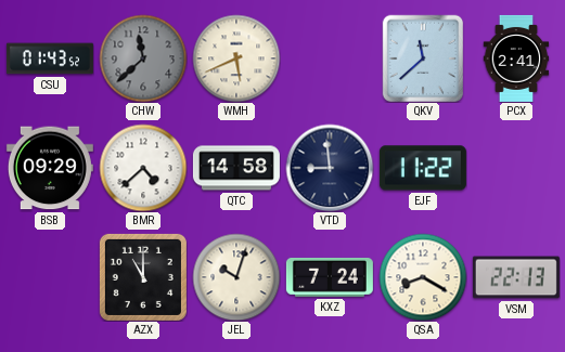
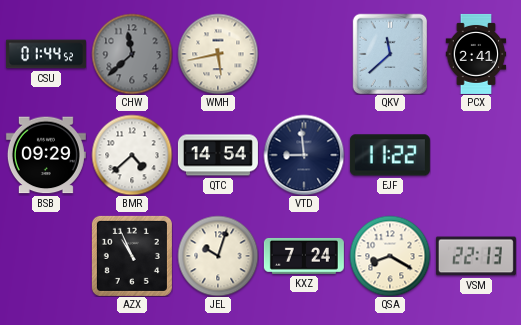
CSU: 01:43 -> 01:44
WMH: 5:41 -> 5:43
QTC: 14:58 -> 14:54
AZX: 11:00 -> 10:56
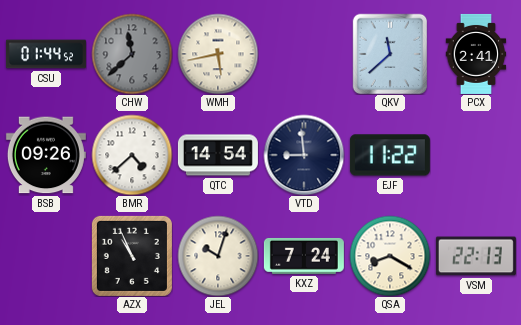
BSB: 09:29 -> 09:26
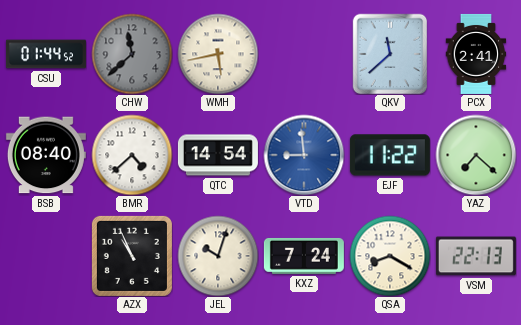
BSB: 09:26 -> 08:40
VTD dial: navy -> blue
YAZ: none -> 7:22
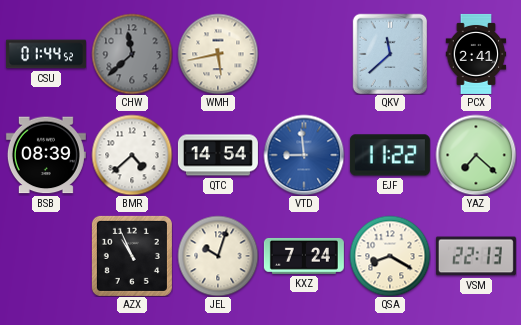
BSB: 08:40 -> 08:39
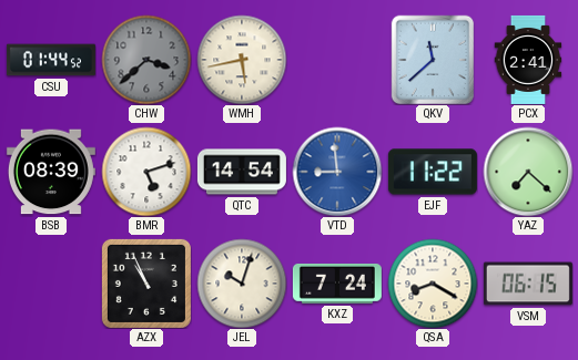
CHW: 11:38 -> 3:38
BMR: 4:38 -> 5:12
VSM: 22:13 -> 06:15
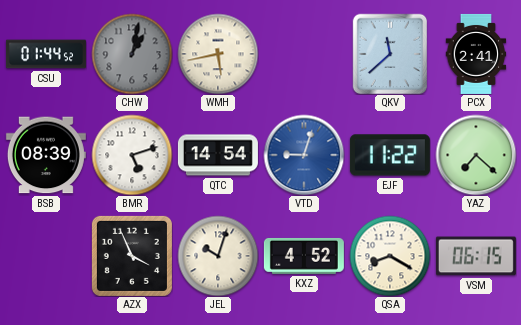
CHW: 3:38 -> 1:02
VTD: 8:59 -> 9:03
AZX: 10:56 -> 3:56
KXZ: 7:24 -> 4:52
